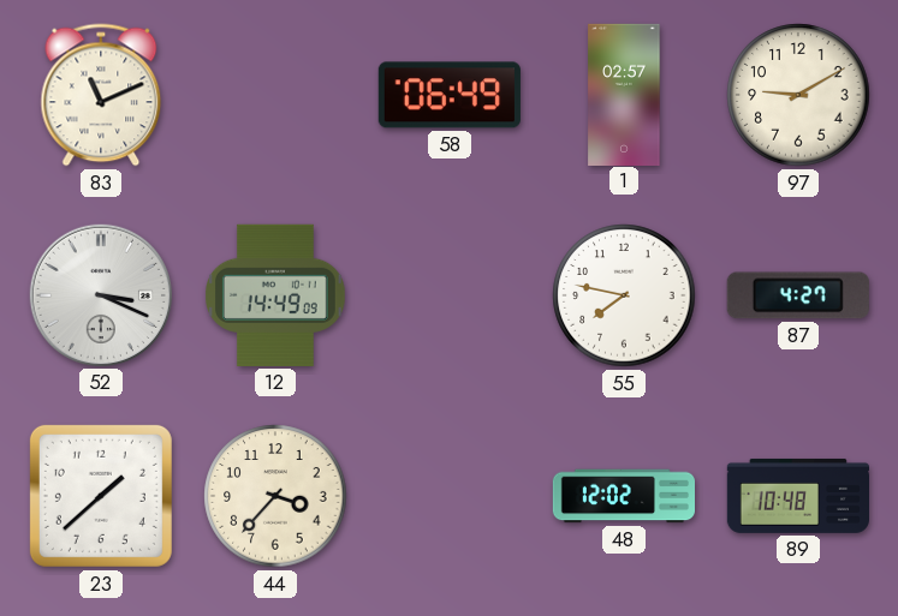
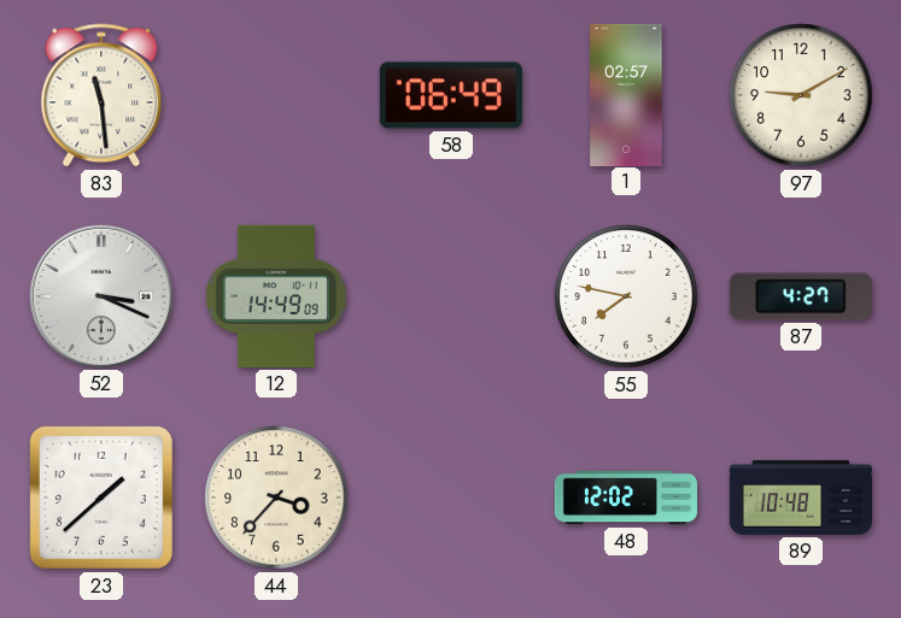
83: 11:11 -> 11:29
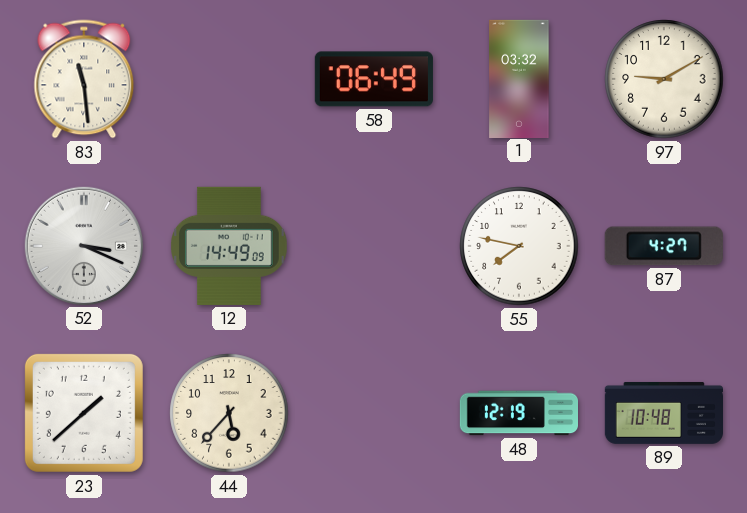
1: 02:57 -> 03:32
44: 3:37 -> 5:37
48: 12:02 -> 12:19
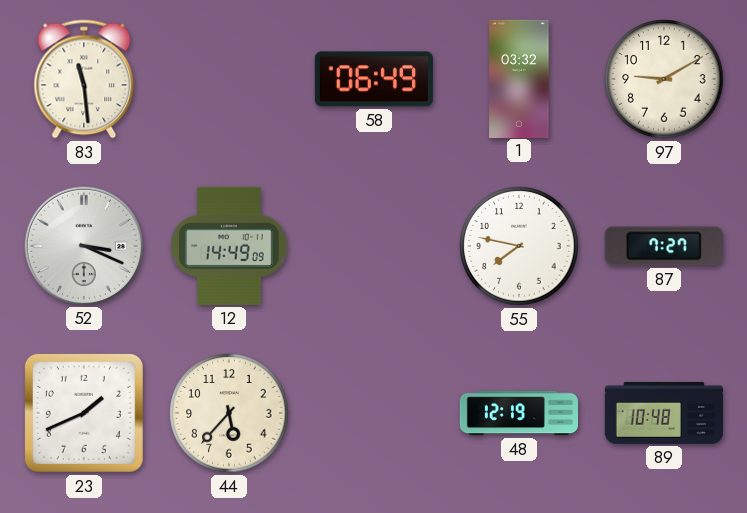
87: 4:27 -> 7:27
23: 1:38 -> 1:41
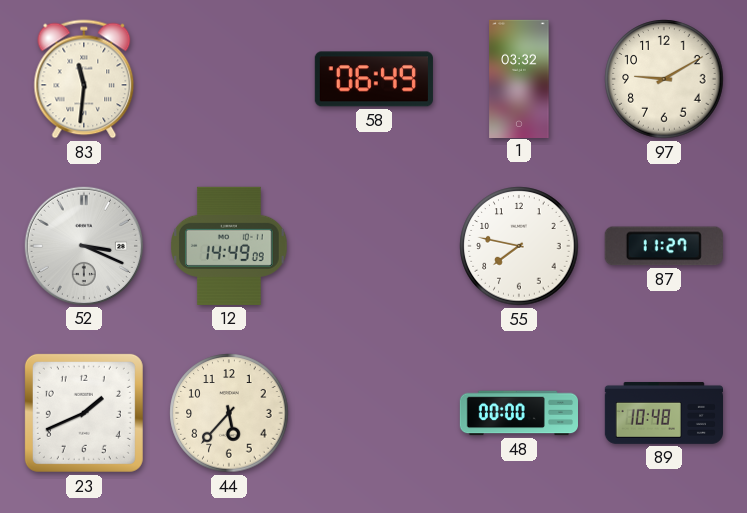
83: 11:29 -> 11:31
87: 7:27 -> 11:27
48: 12:19 -> 00:00
